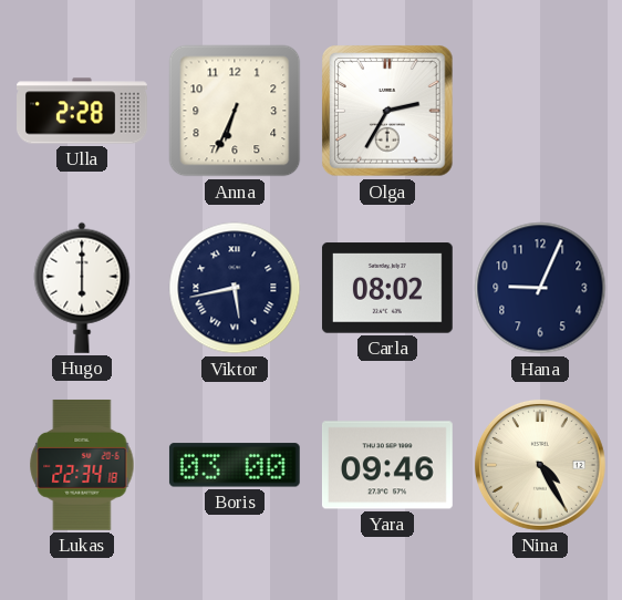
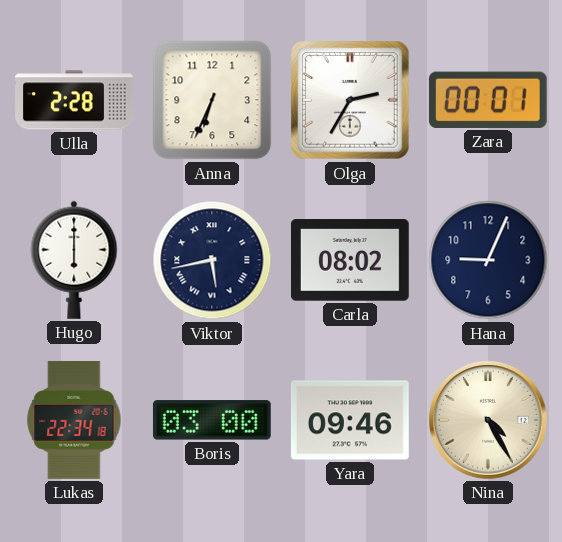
Zara: none -> 00:01
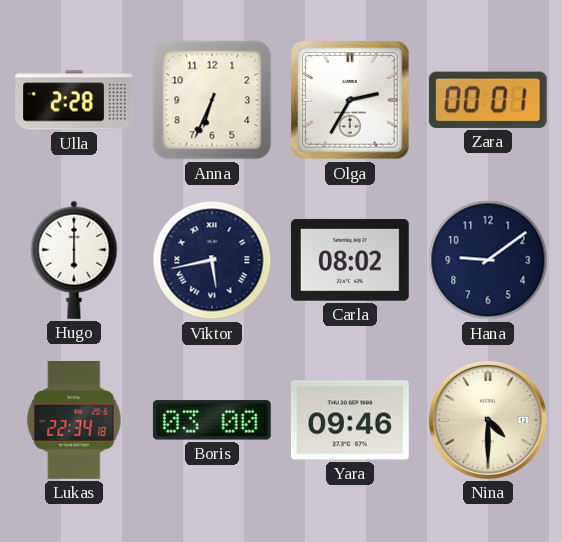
Hana: 9:04 -> 9:09
Nina: 4:25 -> 4:30
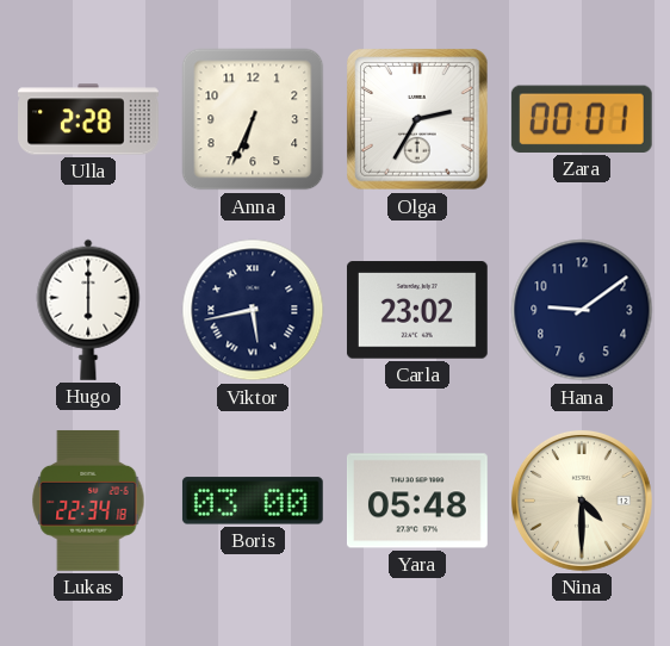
Carla: 08:02 -> 23:02
Yara: 09:46 -> 05:48
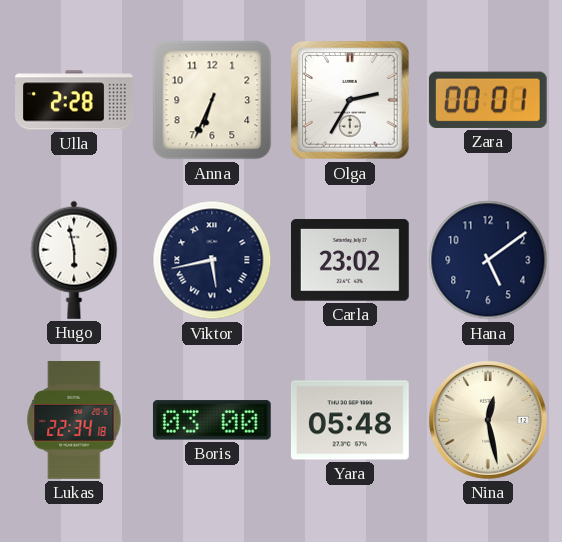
Hugo: 6:00 -> 5:58
Hana: 9:09 -> 5:09
Nina: 4:30 -> 12:28
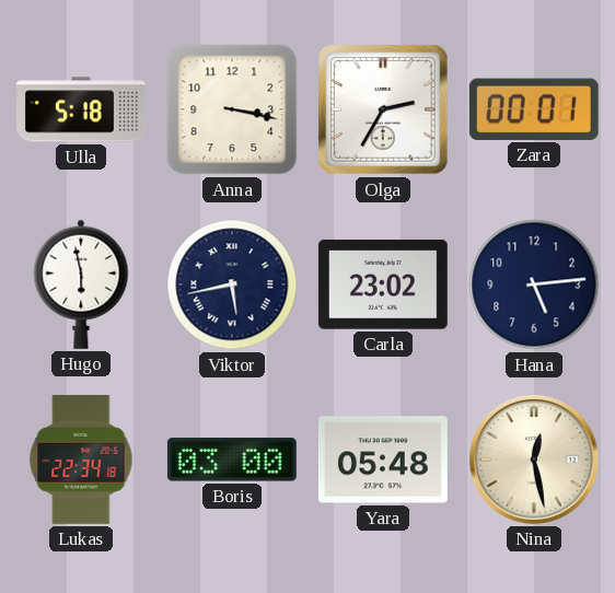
Ulla: 2:28 -> 5:18
Anna: 6:34 -> 3:17
Hana: 5:09 -> 5:14
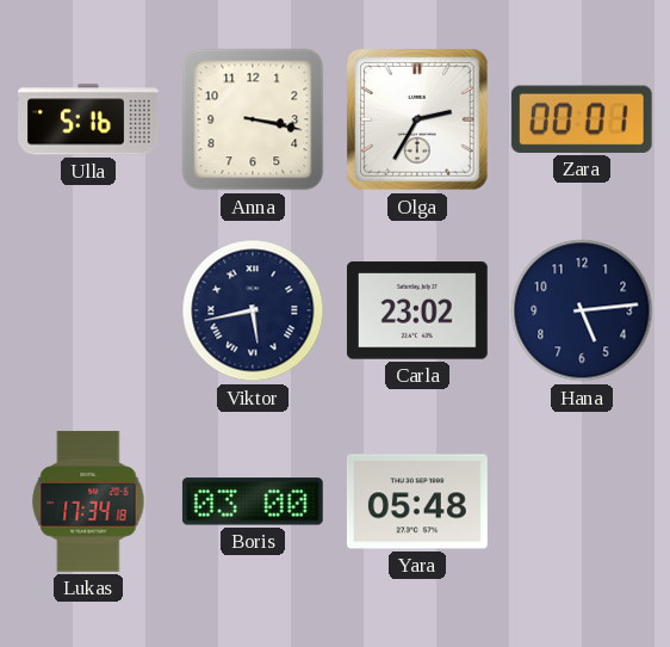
Ulla: 5:18 -> 5:16
Hugo: 5:58 -> none
Lukas: 22:34 -> 17:34
Nina: 12:28 -> none
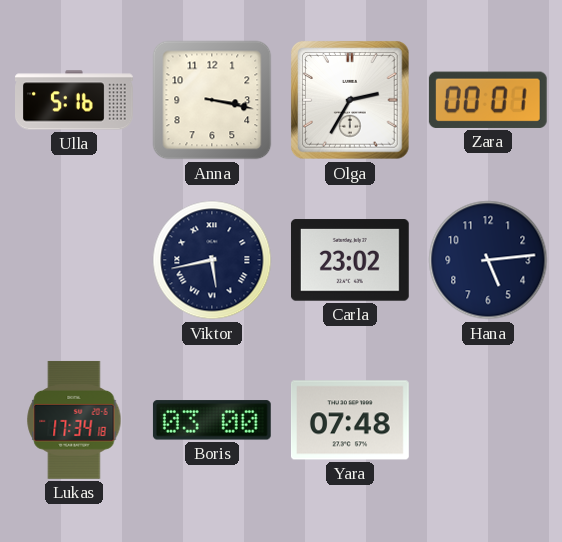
Yara: 05:48 -> 07:48
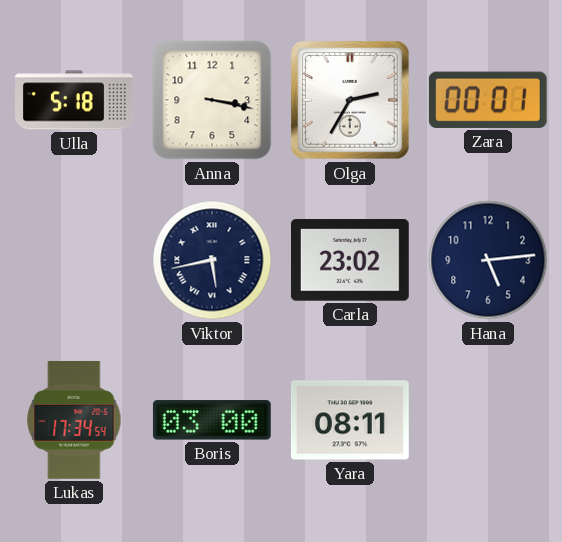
Ulla: 5:16 -> 5:18
Lukas: 17:34:18 -> 17:34:54
Yara: 07:48 -> 08:11
